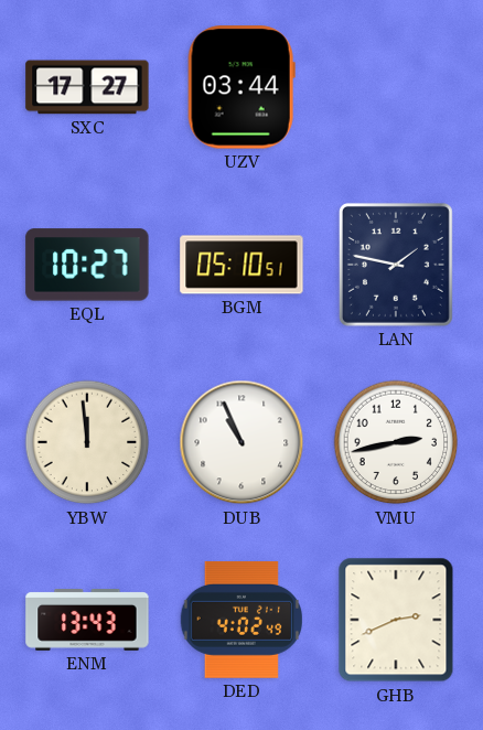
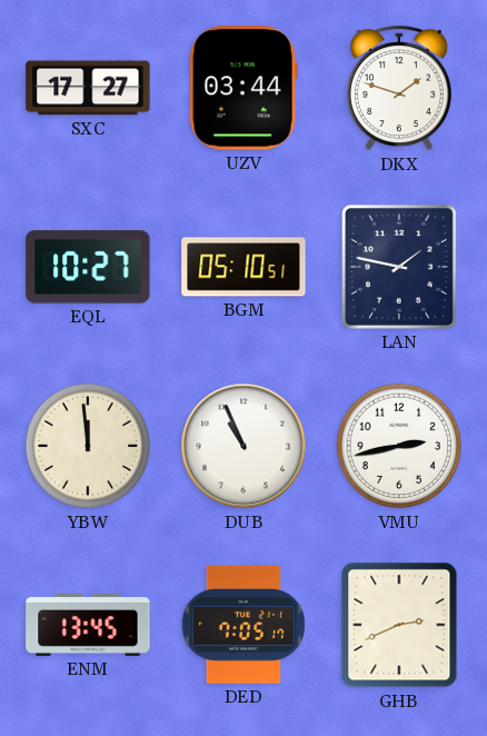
DKX: none -> 1:48
ENM: 13:43 -> 13:45
DED: 4:02 -> 7:05
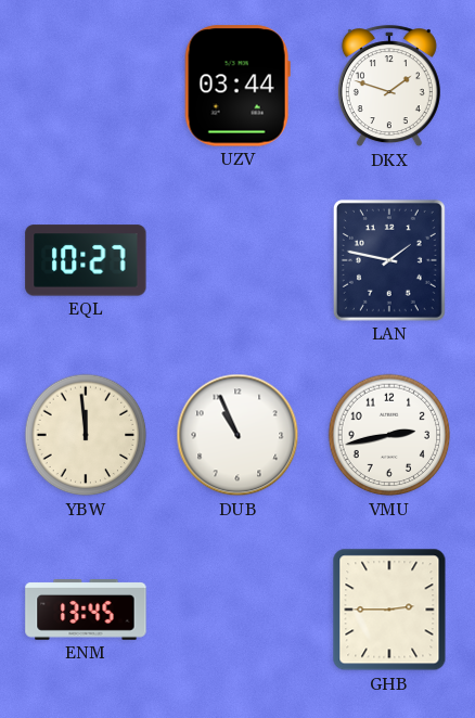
SXC: 17:27 -> none
BGM: 05:10 -> none
DED: 7:05 -> none
GHB: 2:41 -> 2:45
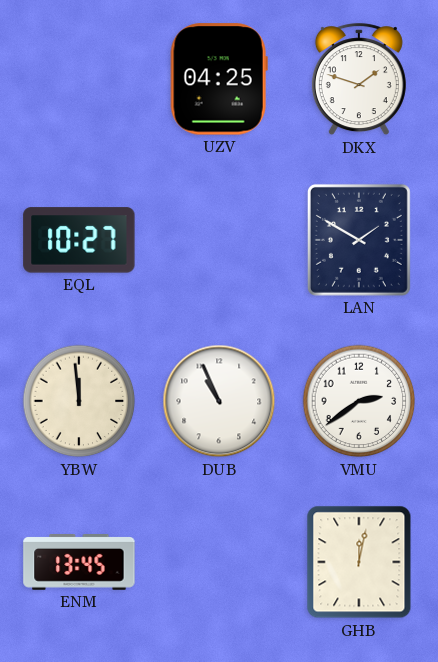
UZV: 03:44 -> 04:25
LAN: 1:47 -> 1:50
VMU: 2:43 -> 2:39
GHB: 2:45 -> 12:02
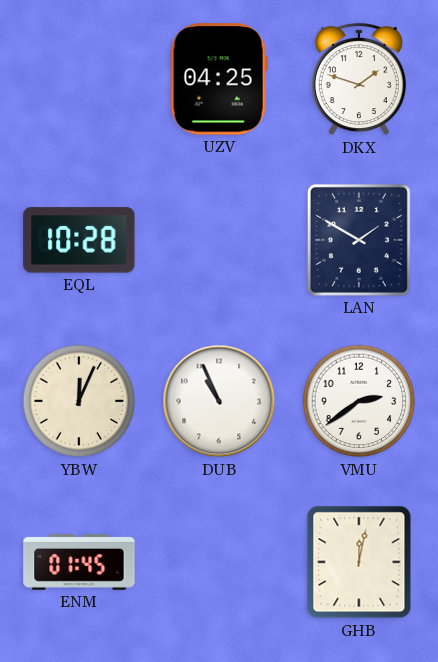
EQL: 10:27 -> 10:28
YBW: 11:59 -> 12:04
ENM: 13:45 -> 01:45
